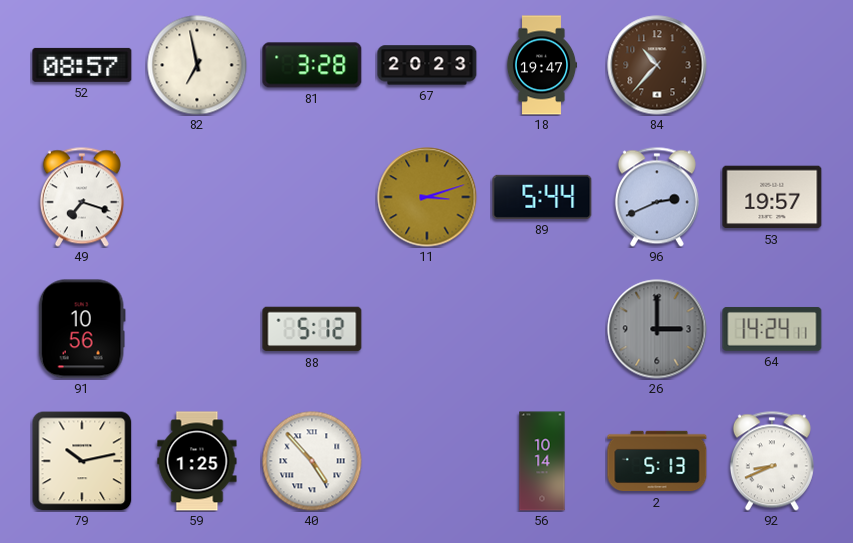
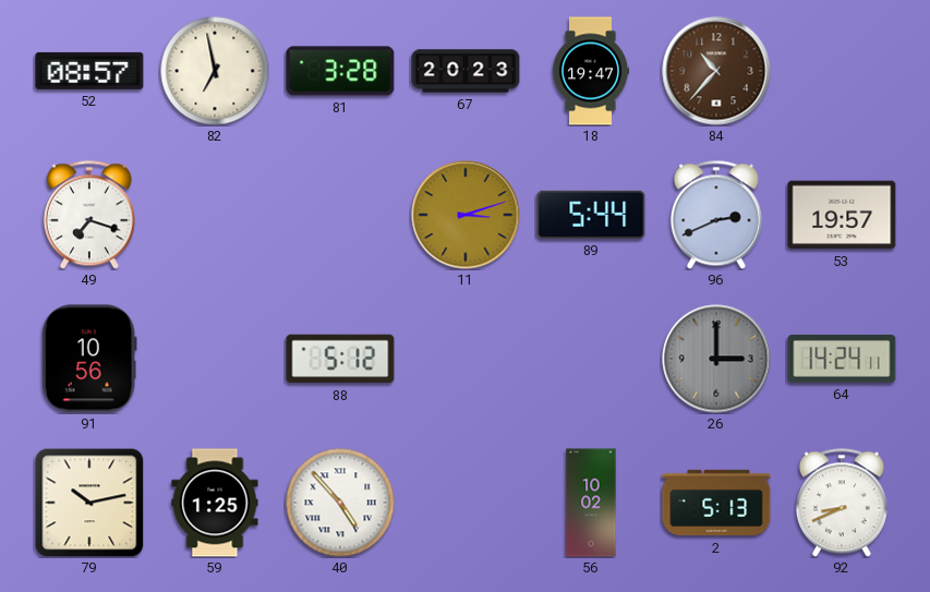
56: 10:14 -> 10:02
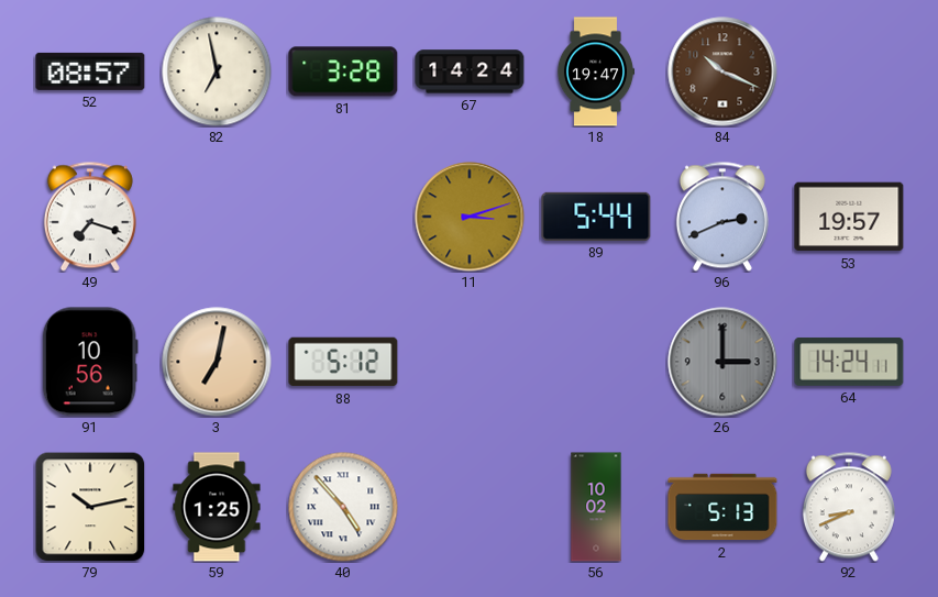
67: 20:23 -> 14:24
84: 10:37 -> 10:19
3: none -> 7:02
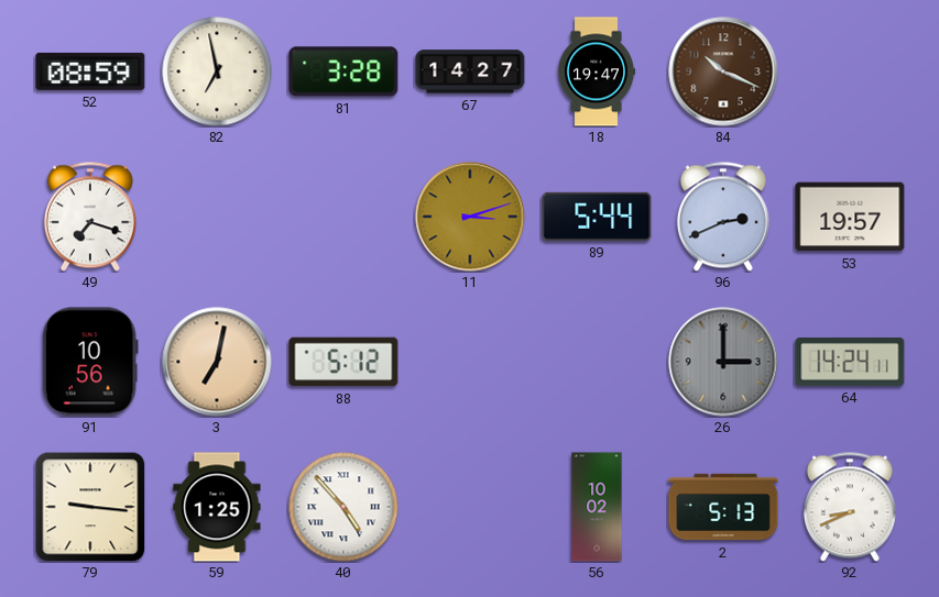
52: 08:57 -> 08:59
67: 14:24 -> 14:27
79: 10:13 -> 9:16
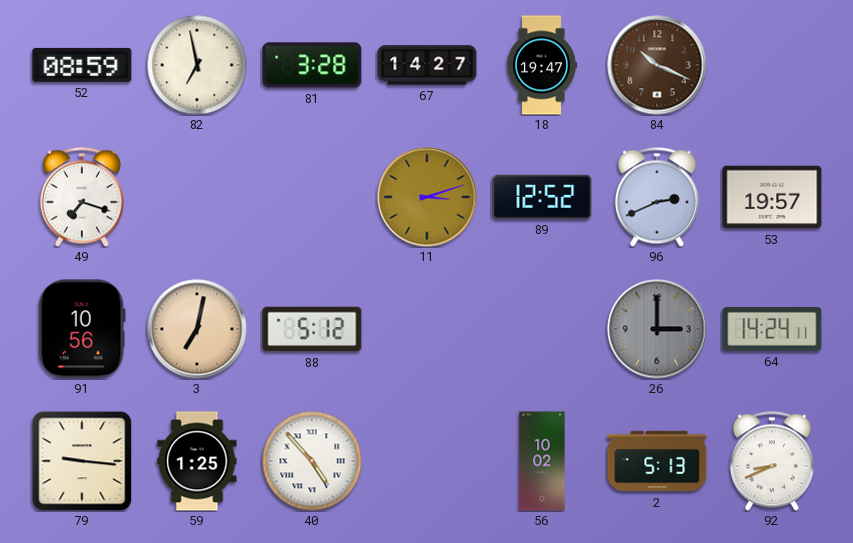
89: 5:44 -> 12:52
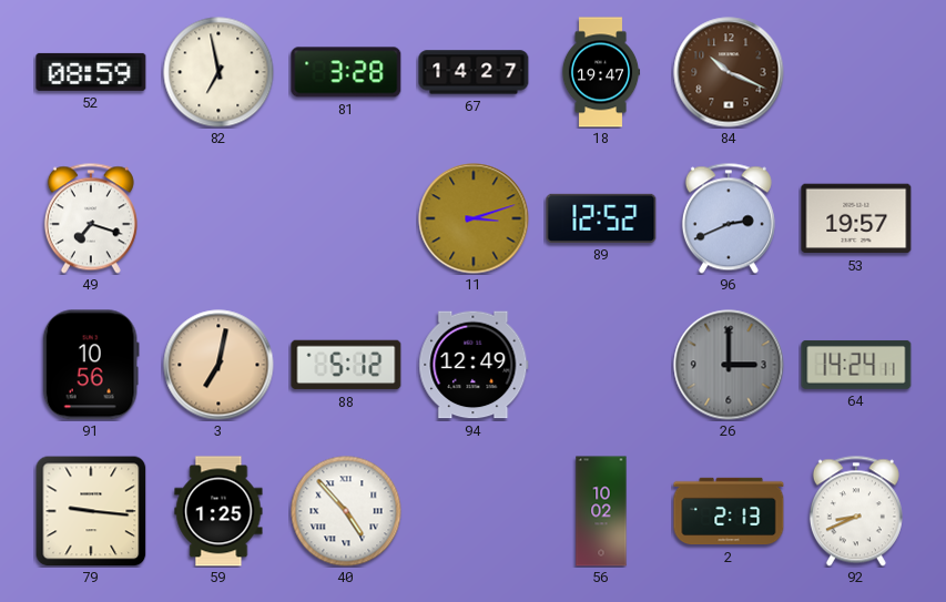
94: none -> 12:49
2: 5:13 -> 2:13
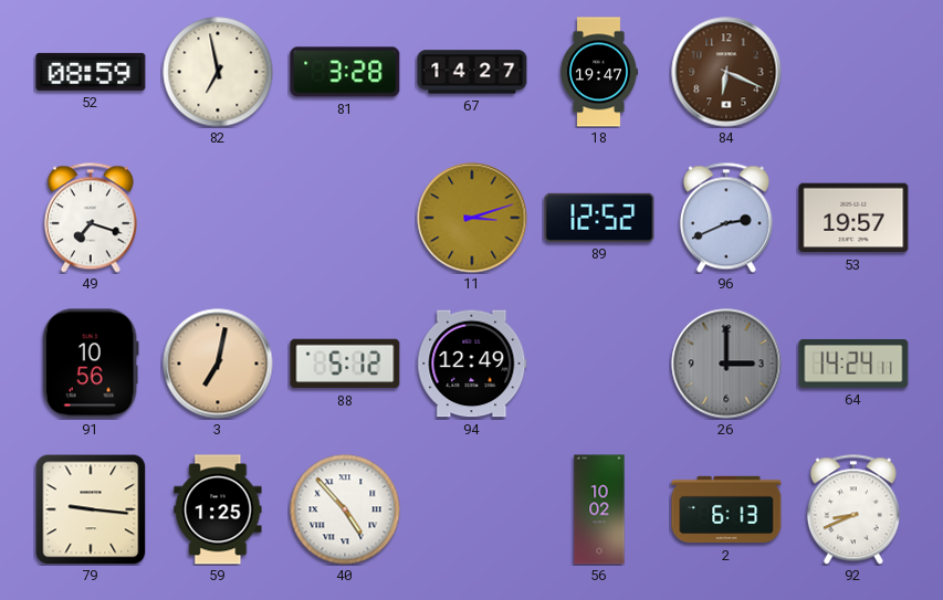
84: 10:19 -> 6:19
2: 2:13 -> 6:13
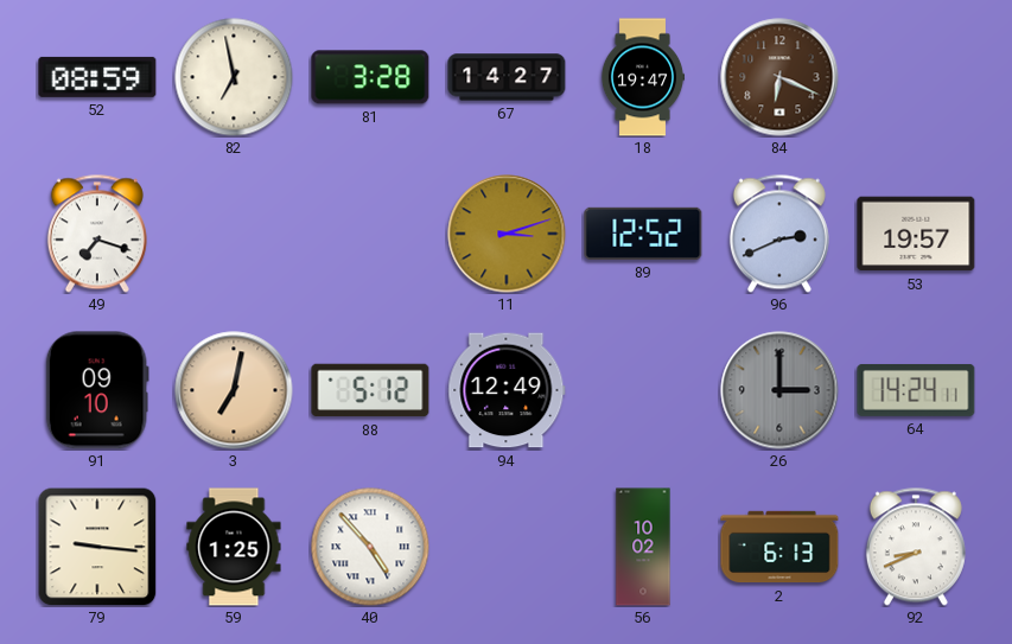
91: 10:56 -> 09:10
